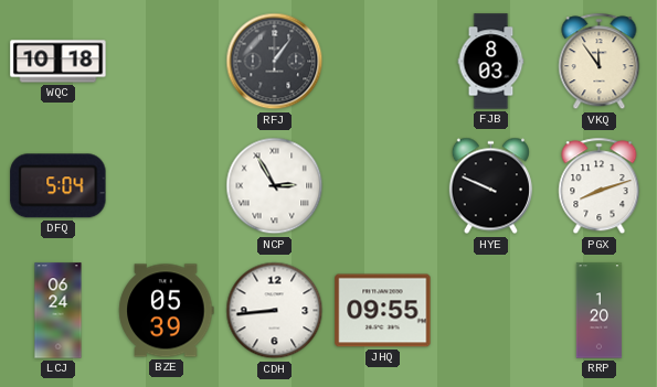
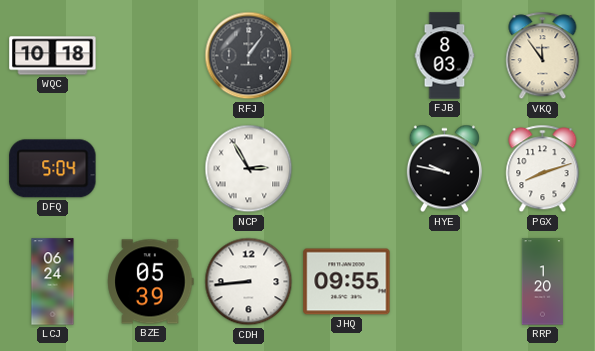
HYE: 9:49 -> 9:47
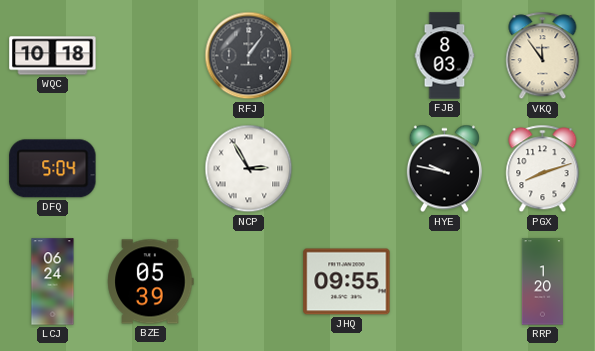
CDH: 8:44 -> none
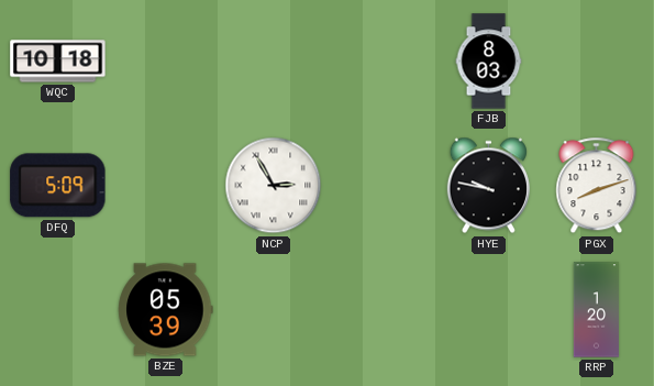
RFJ: 1:06 -> none
VKQ: 11:54 -> none
DFQ: 5:04 -> 5:09
LCJ: 06:24 -> none
JHQ: 09:55 -> none
